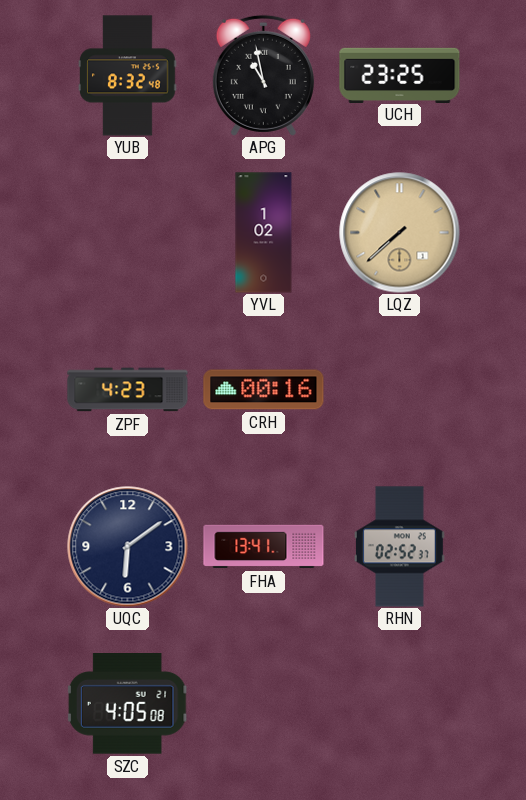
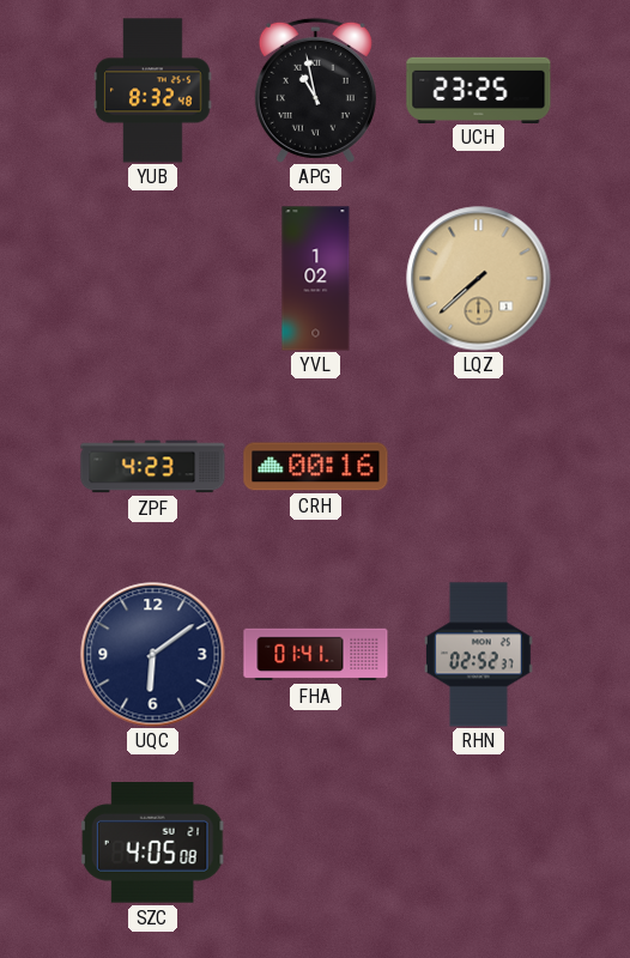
FHA: 13:41 -> 01:41
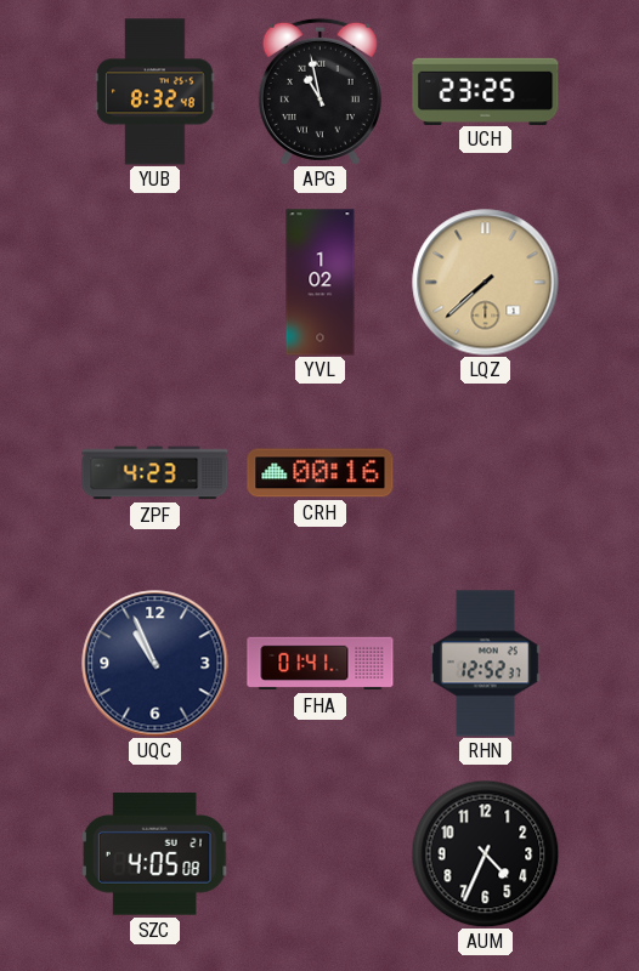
UQC: 6:09 -> 10:56
RHN: 02:52 -> 12:52
AUM: none -> 4:34
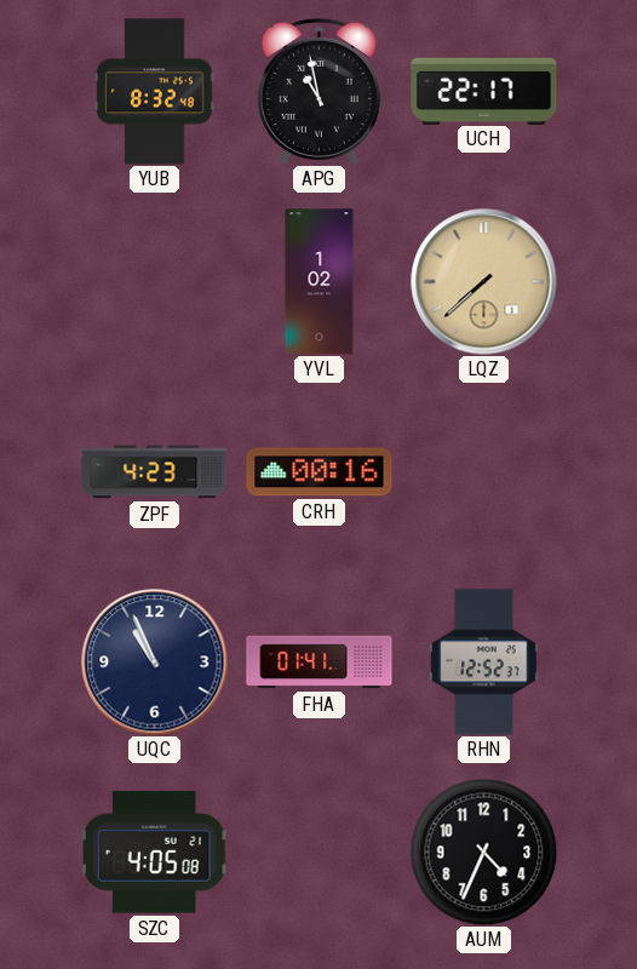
UCH: 23:25 -> 22:17
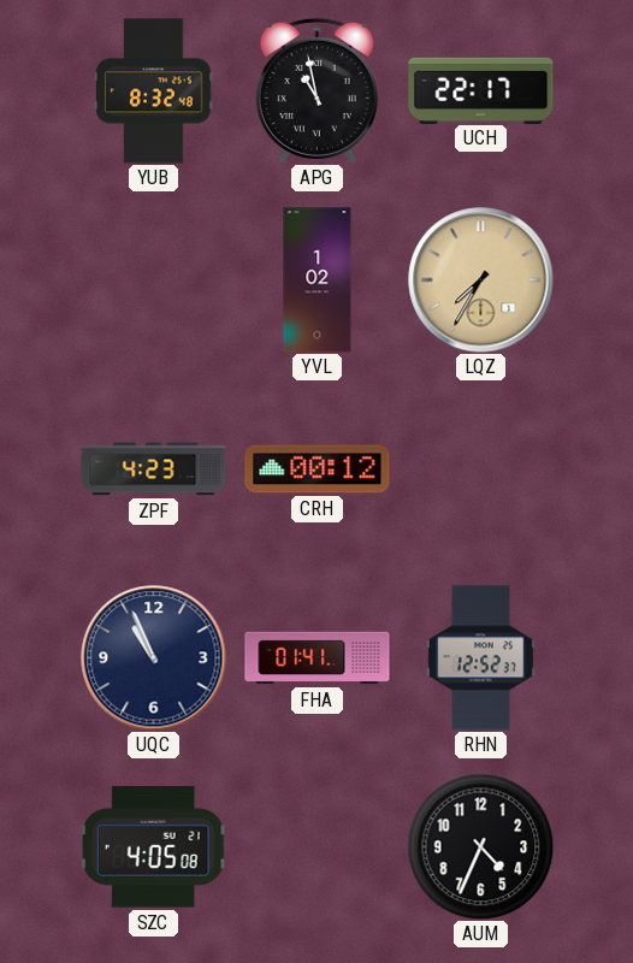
LQZ: 7:38 -> 7:35
CRH: 00:16 -> 00:12
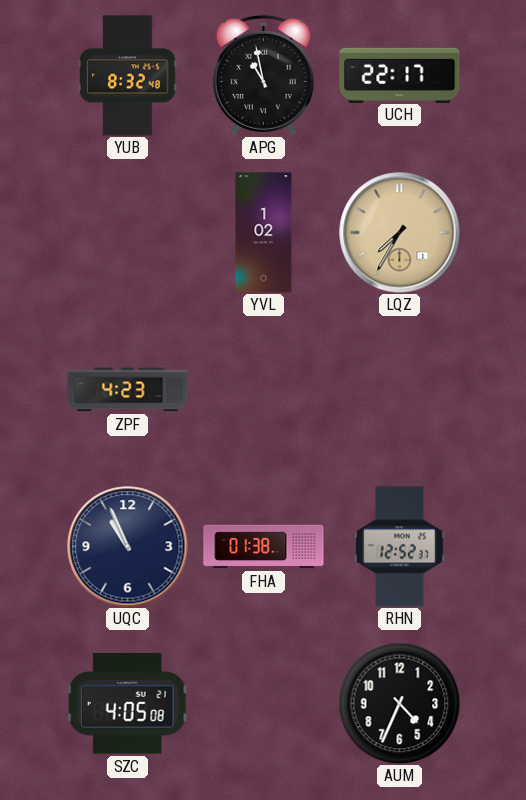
CRH: 00:12 -> none
FHA: 01:41 -> 01:38
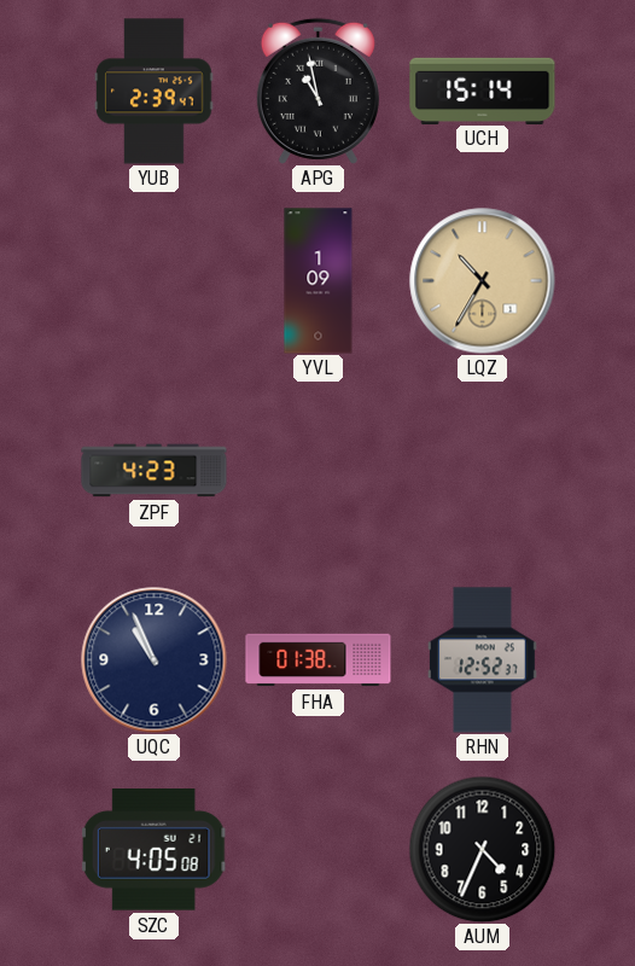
YUB: 8:32 -> 2:39
UCH: 22:17 -> 15:14
YVL: 1:02 -> 1:09
LQZ: 7:35 -> 10:35
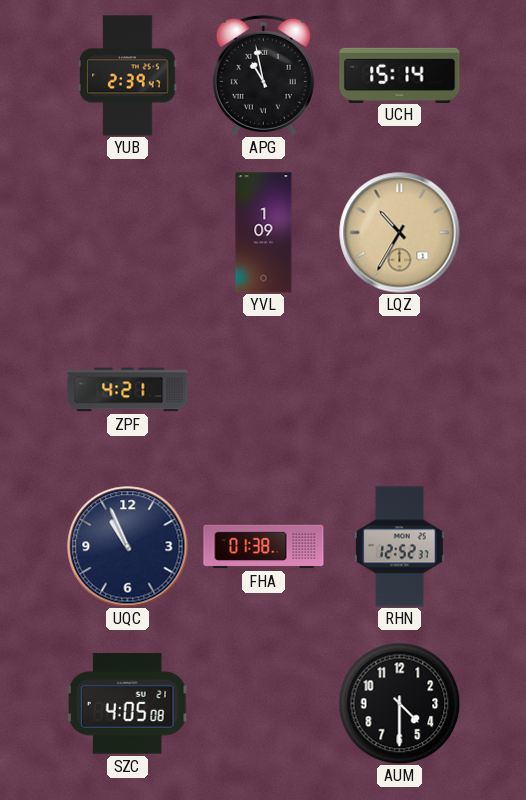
ZPF: 4:23 -> 4:21
AUM: 4:34 -> 4:30
